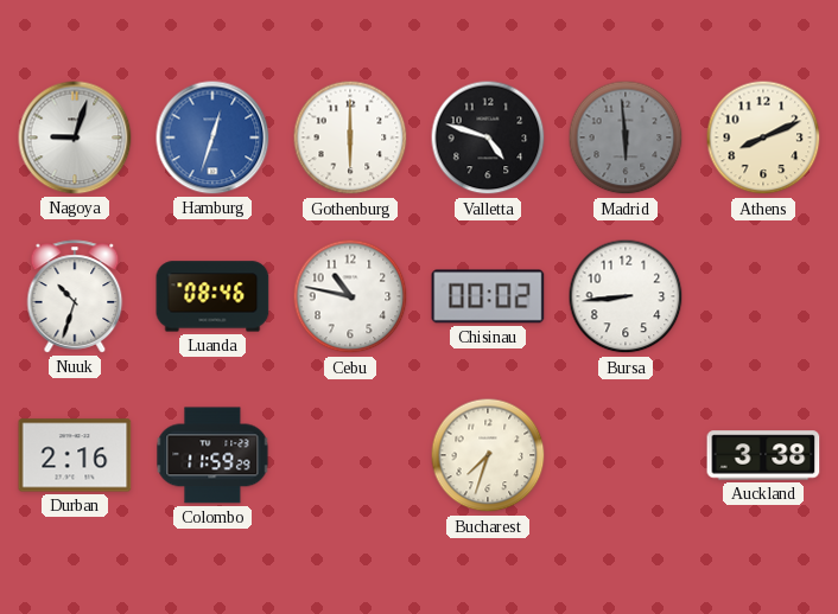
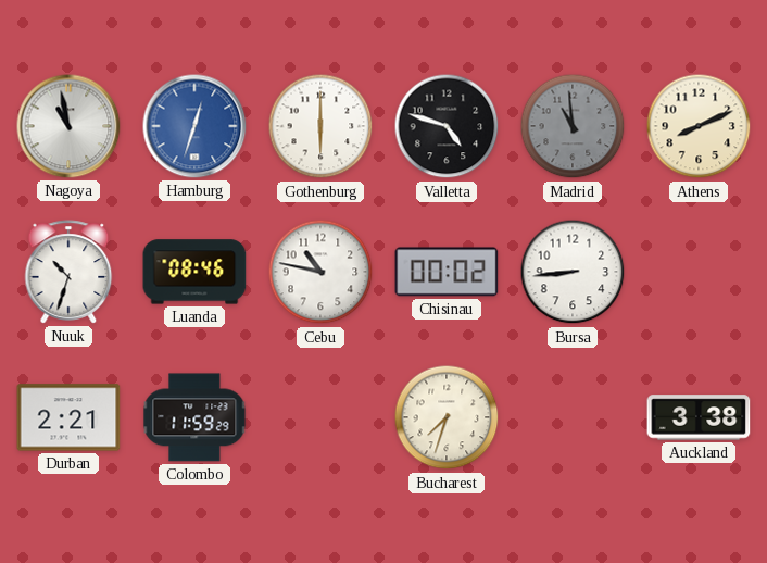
Nagoya: 9:03 -> 10:58
Madrid: 5:59 -> 10:59
Durban: 2:16 -> 2:21
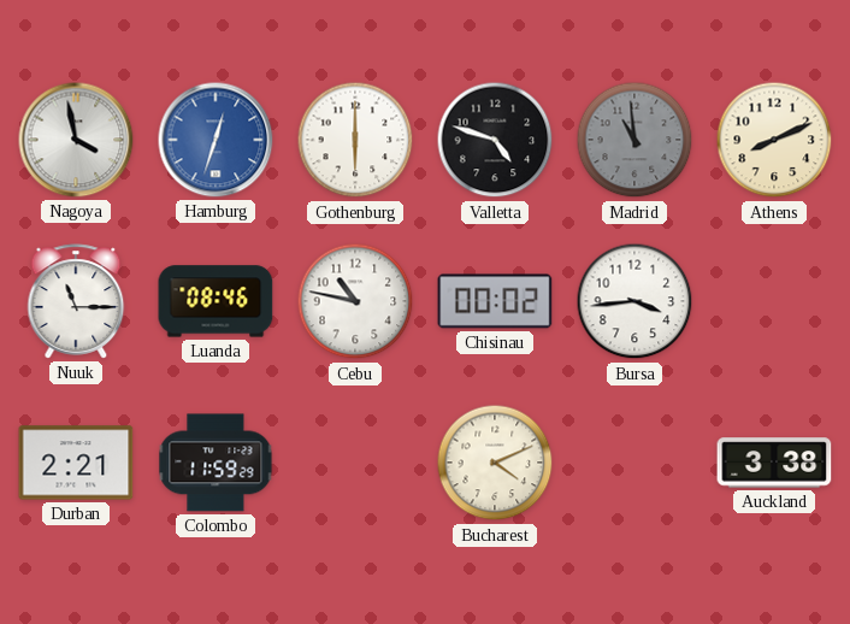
Nagoya: 10:58 -> 3:58
Nuuk: 10:33 -> 11:15
Bursa: 8:44 -> 3:44
Bucharest: 7:33 -> 4:11
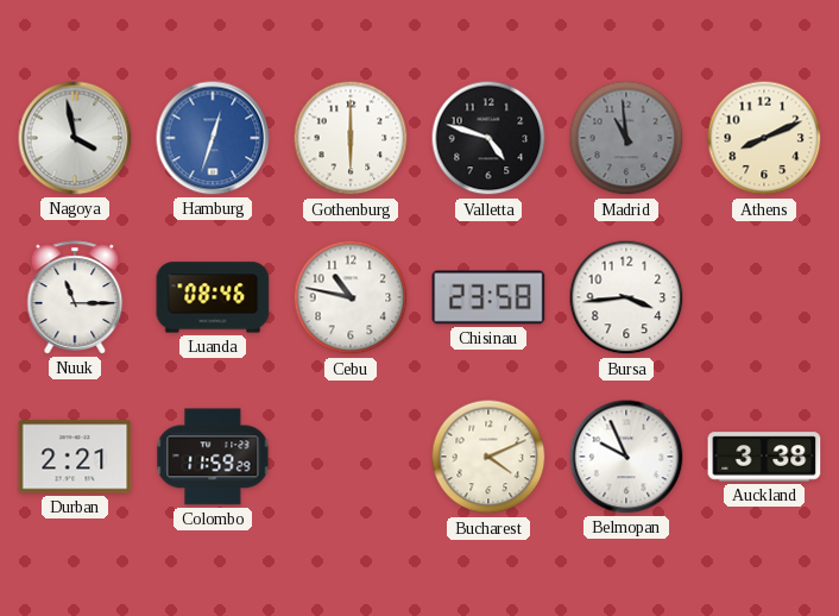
Chisinau: 00:02 -> 23:58
Belmopan: none -> 9:56
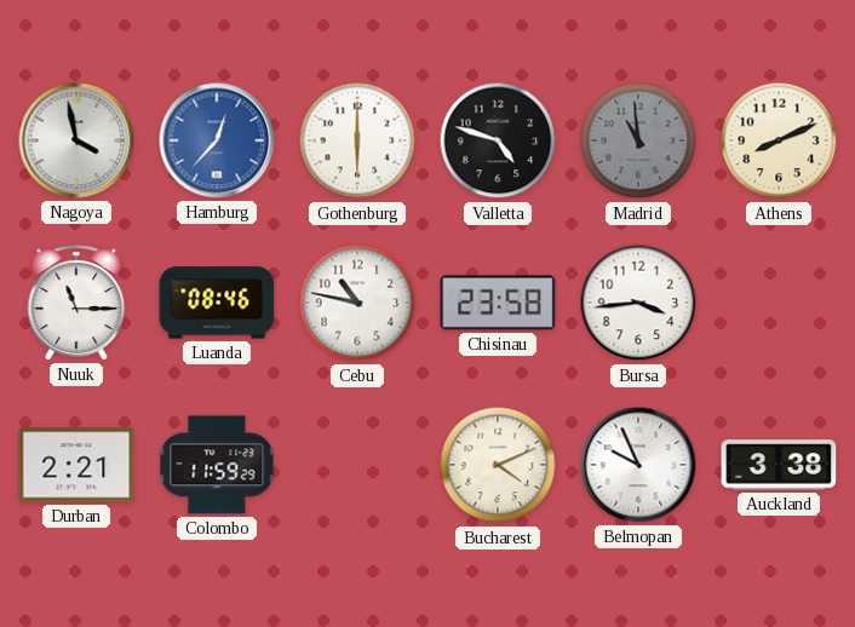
Hamburg: 12:33 -> 12:37
